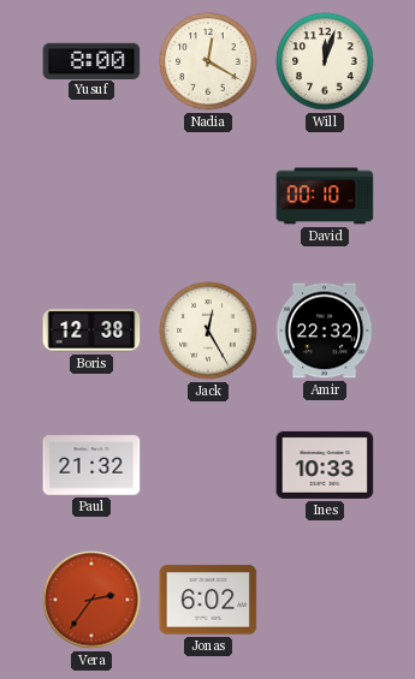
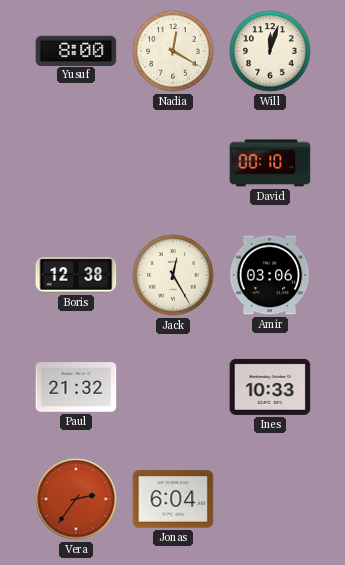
Amir: 22:32 -> 03:06
Jonas: 6:02 -> 6:04
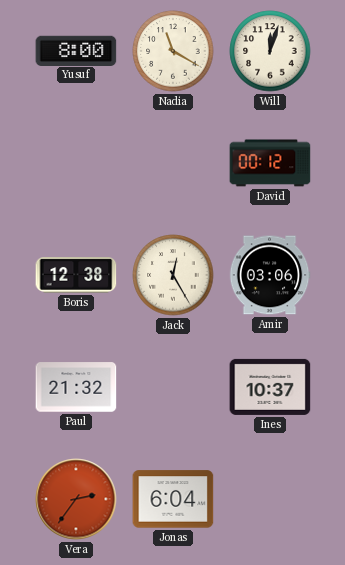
Nadia: 12:20 -> 11:20
David: 00:10 -> 00:12
Ines: 10:33 -> 10:37
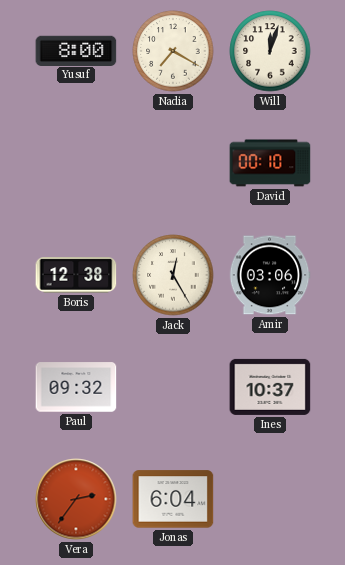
Nadia: 11:20 -> 7:20
David: 00:12 -> 00:10
Paul: 21:32 -> 09:32
